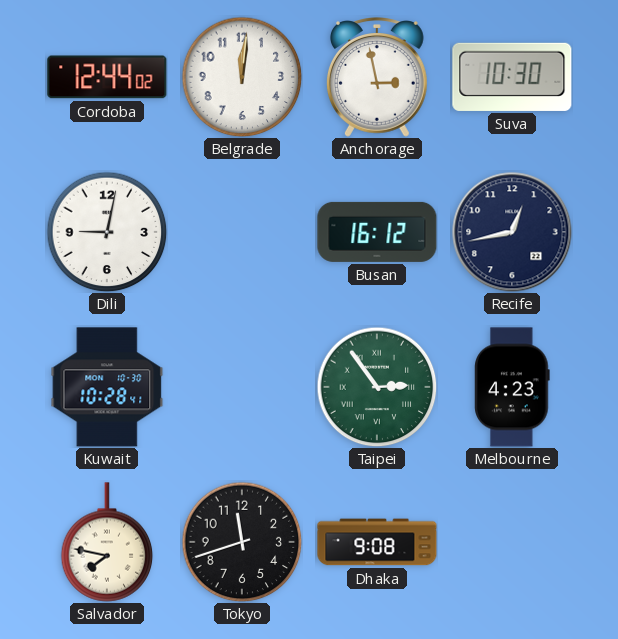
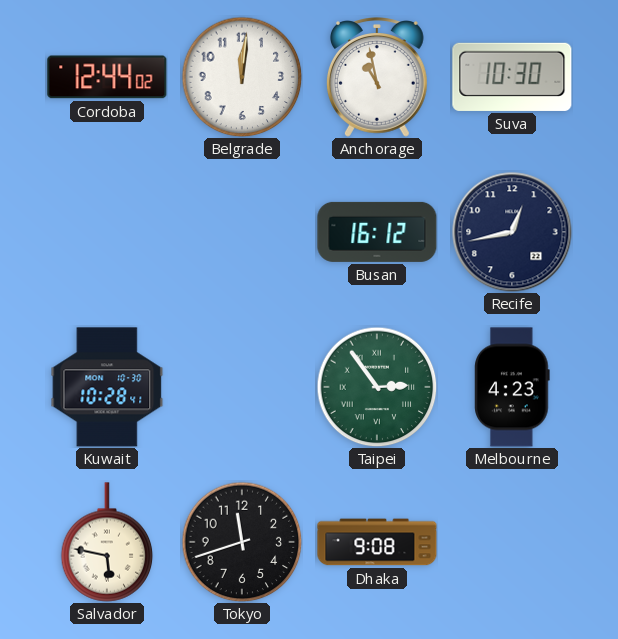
Anchorage: 2:58 -> 10:58
Dili: 9:02 -> none
Salvador: 7:47 -> 5:47
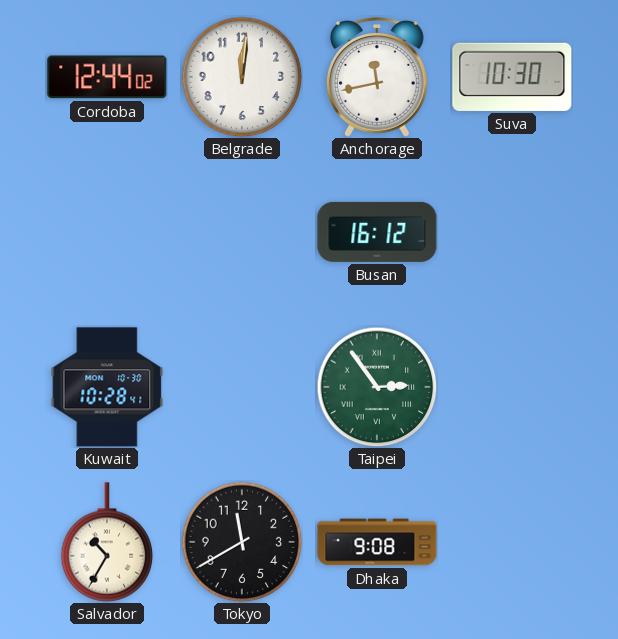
Anchorage: 10:58 -> 11:43
Recife: 12:43 -> none
Melbourne: 4:23 -> none
Salvador: 5:47 -> 10:35
Tokyo: 11:42 -> 11:40
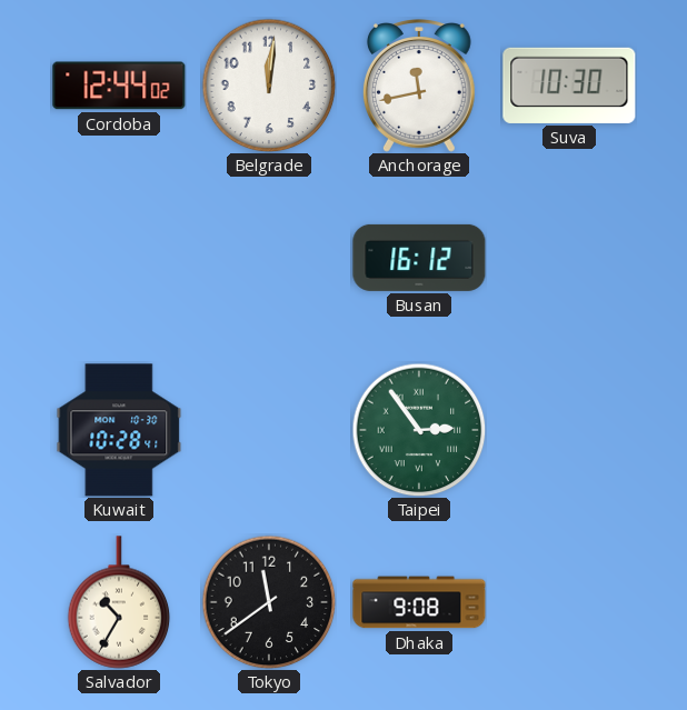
Tokyo: 11:40 -> 11:39
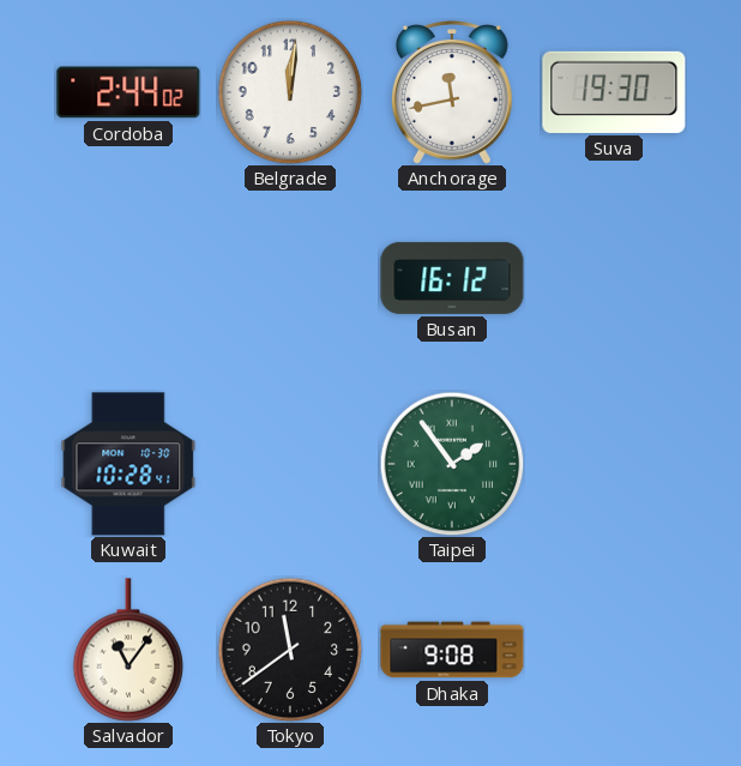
Cordoba: 12:44 -> 2:44
Suva: 10:30 -> 19:30
Taipei: 2:54 -> 1:54
Salvador: 10:35 -> 11:06
